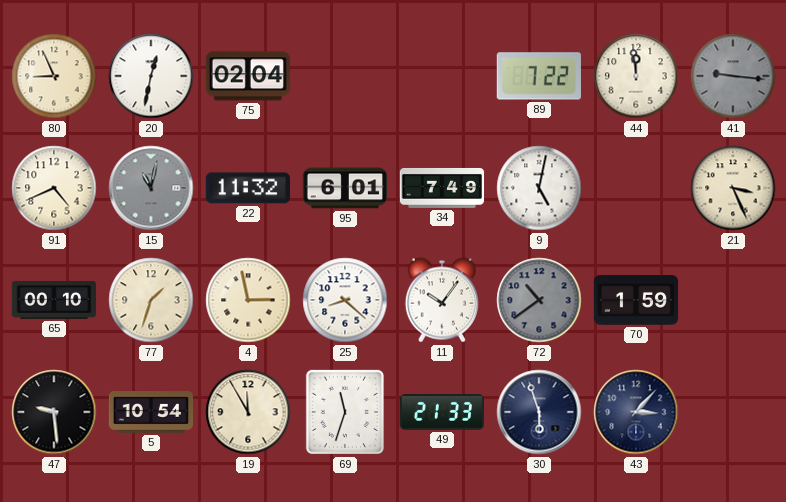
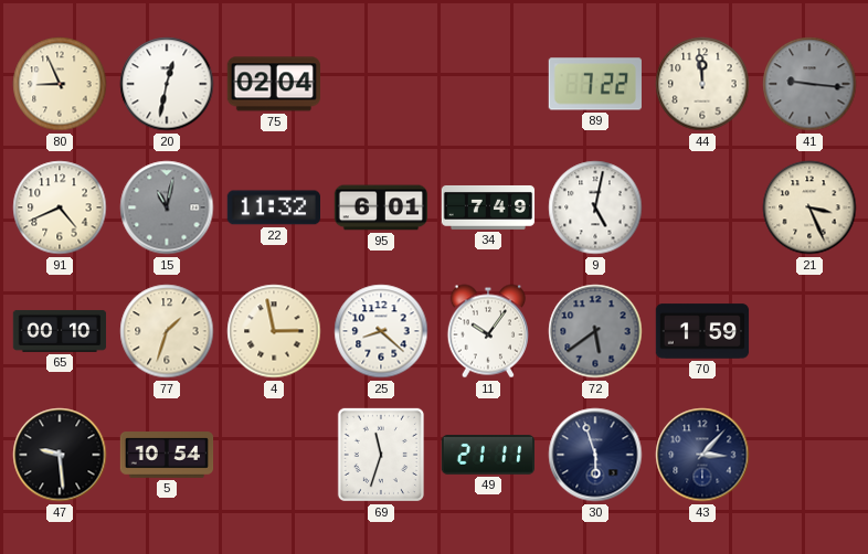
72: 10:39 -> 5:39
19: 11:55 -> none
49: 21:33 -> 21:11
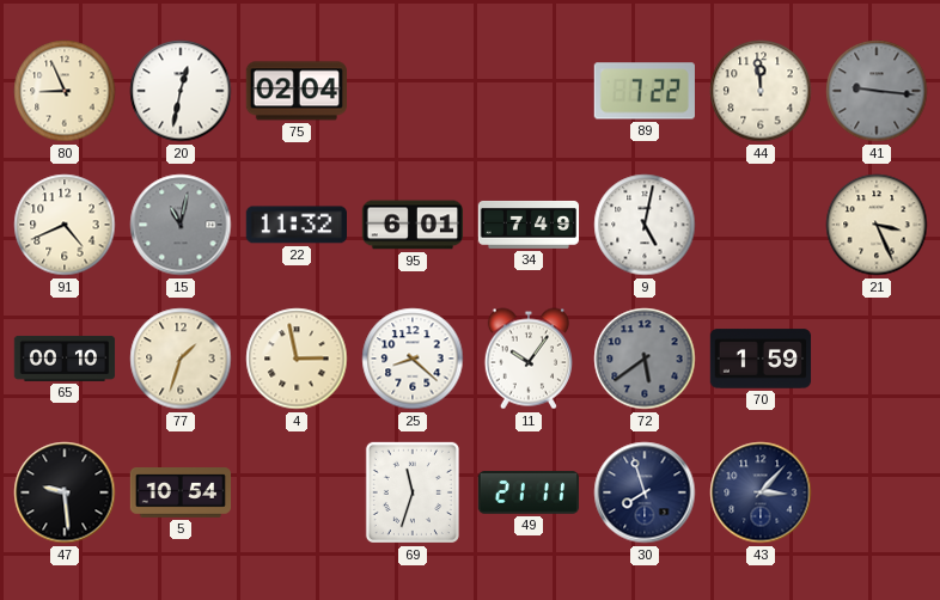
30: 5:57 -> 7:57
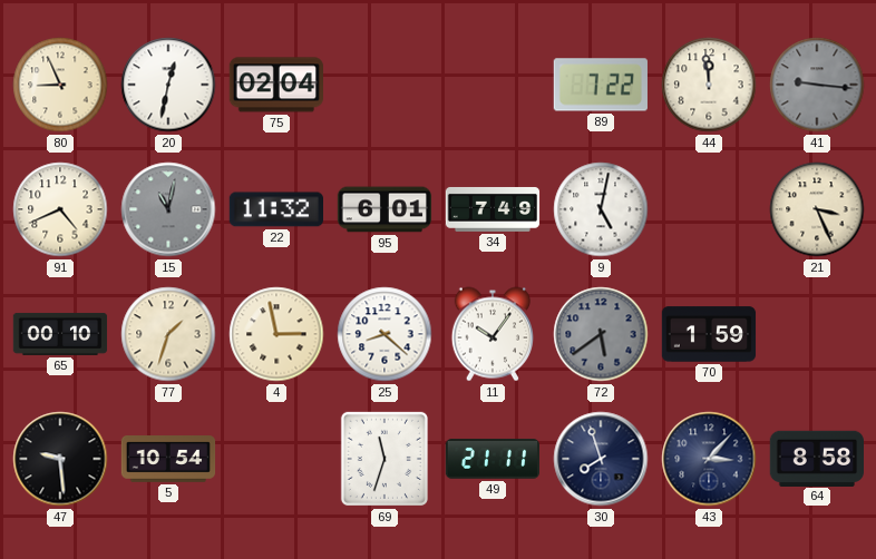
64: none -> 8:58
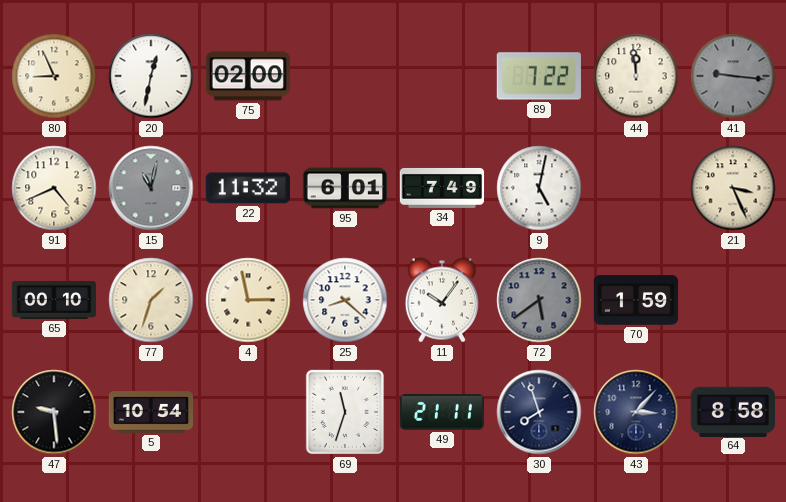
75: 02:04 -> 02:00
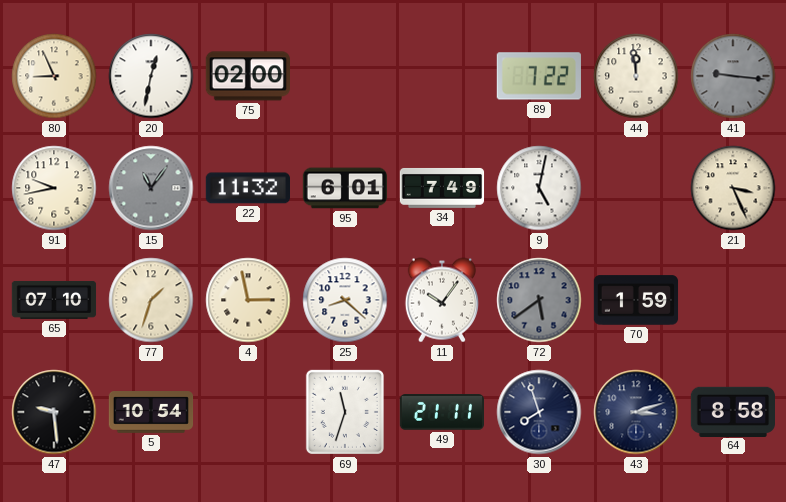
91: 4:41 -> 9:43
15: 11:02 -> 11:06
65: 00:10 -> 07:10
43: 3:07 -> 3:12
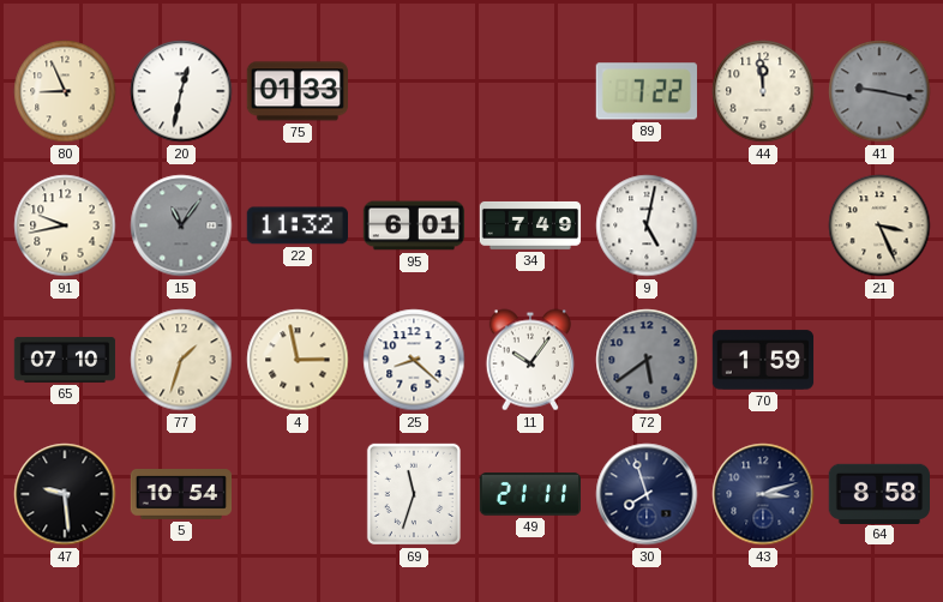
75: 02:00 -> 01:33
41: 9:16 -> 9:17
